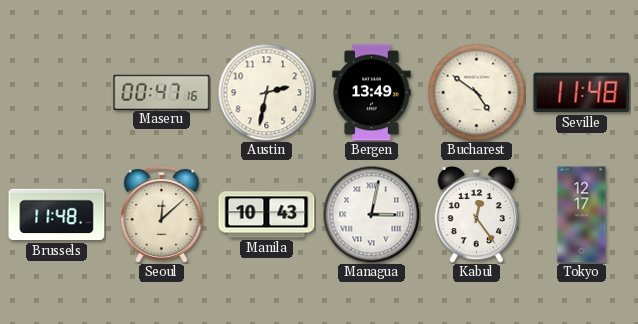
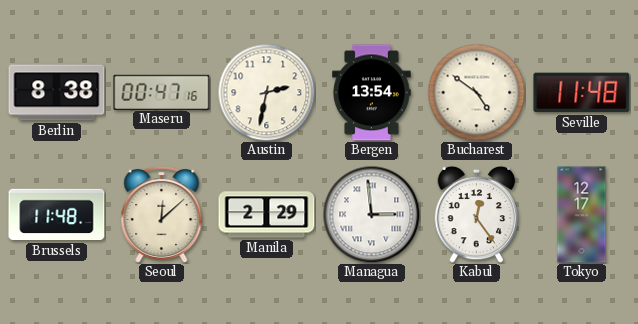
Berlin: none -> 8:38
Bergen: 13:49 -> 13:54
Manila: 10:43 -> 2:29
Managua: 3:02 -> 2:59
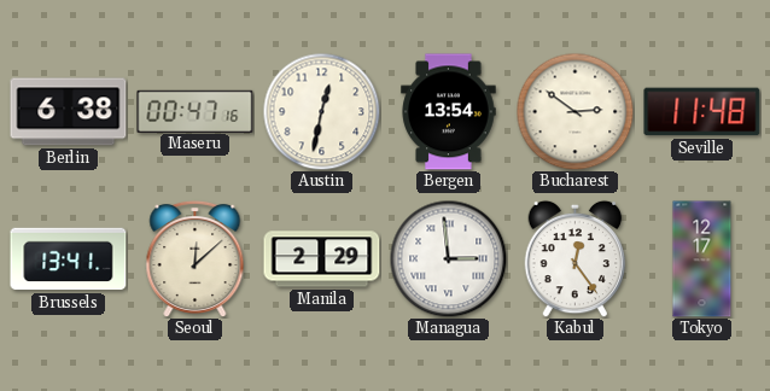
Berlin: 8:38 -> 6:38
Austin: 2:32 -> 12:32
Bucharest: 4:51 -> 2:51
Brussels: 11:48 -> 13:41
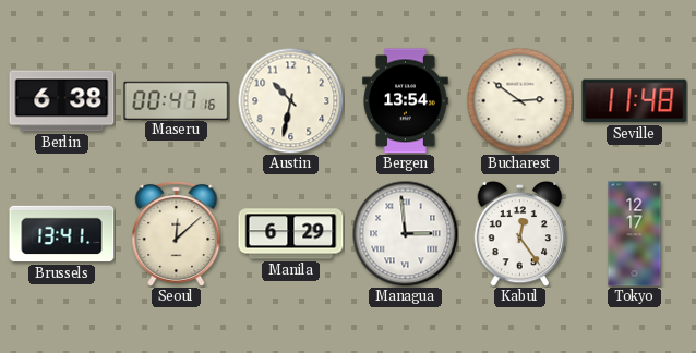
Austin: 12:32 -> 10:32
Manila: 2:29 -> 6:29
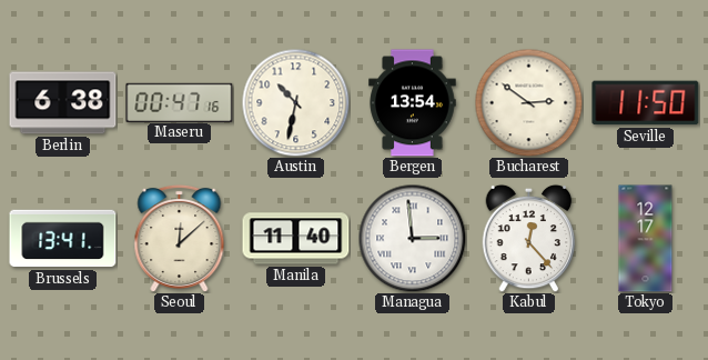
Seville: 11:48 -> 11:50
Manila: 6:29 -> 11:40
Kabul: 12:24 -> 12:23
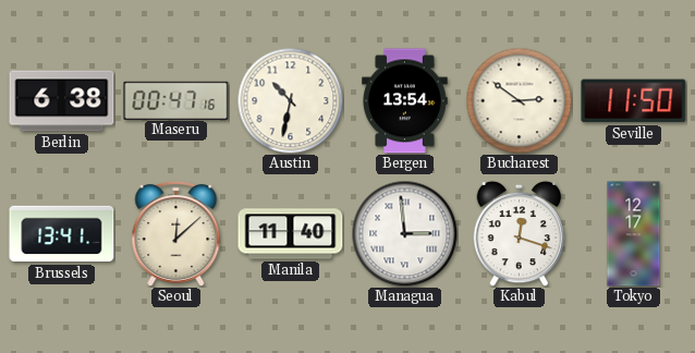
Kabul: 12:23 -> 12:18
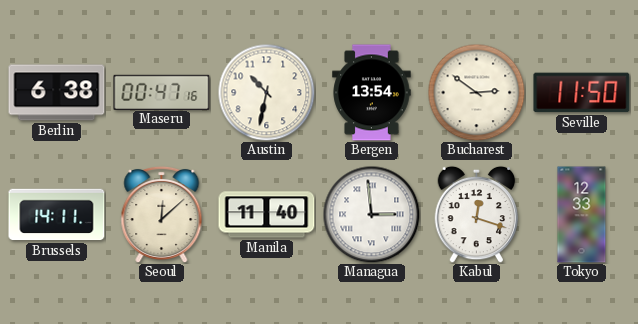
Brussels: 13:41 -> 14:11
Tokyo: 12:17 -> 12:33
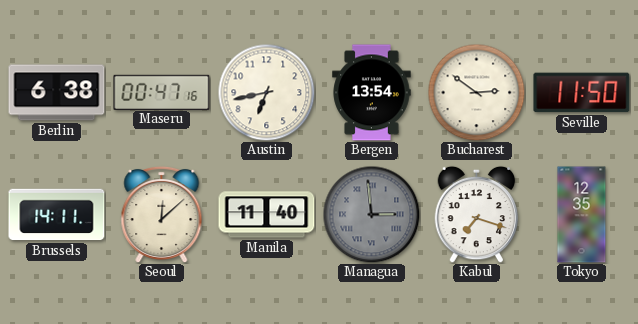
Austin: 10:32 -> 6:43
Managua dial: white -> grey
Kabul: 12:18 -> 7:18
Tokyo: 12:33 -> 12:35
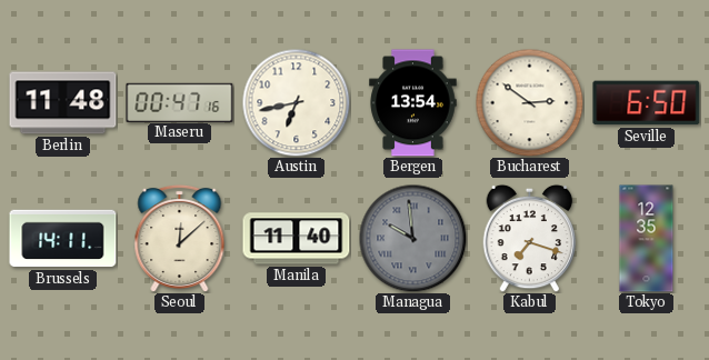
Berlin: 6:38 -> 11:48
Seville: 11:50 -> 6:50
Managua: 2:59 -> 9:59
